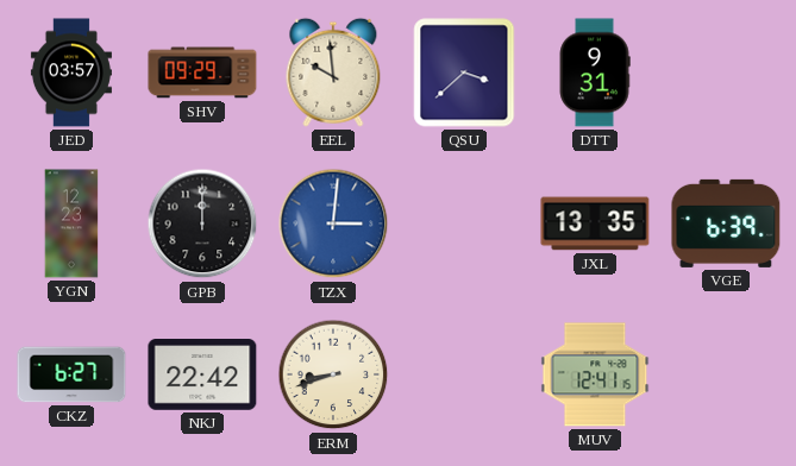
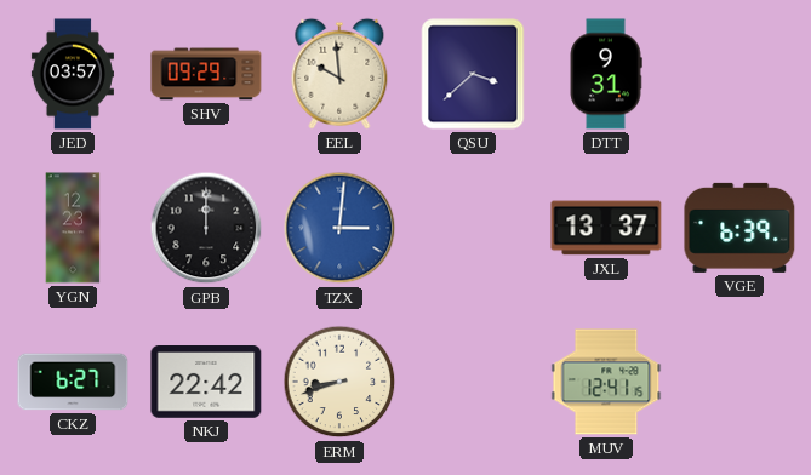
JXL: 13:35 -> 13:37
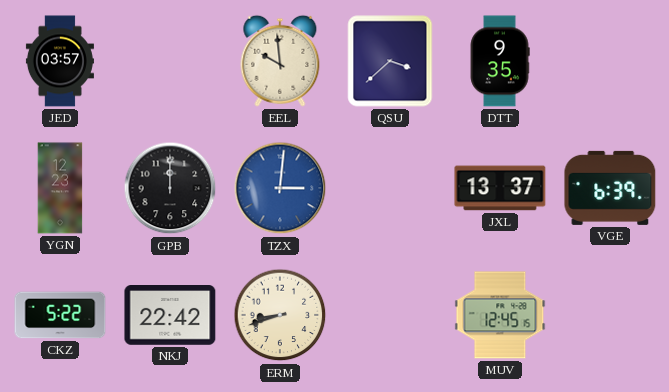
SHV: 09:29 -> none
DTT: 9:31 -> 9:35
CKZ: 6:27 -> 5:22
MUV: 12:41 -> 12:45
